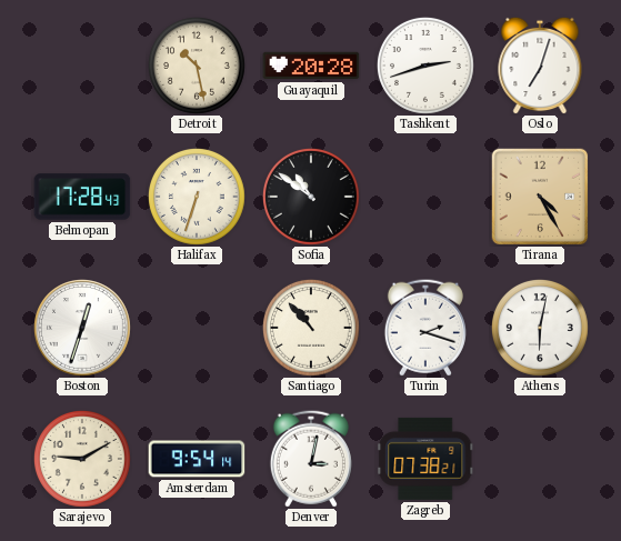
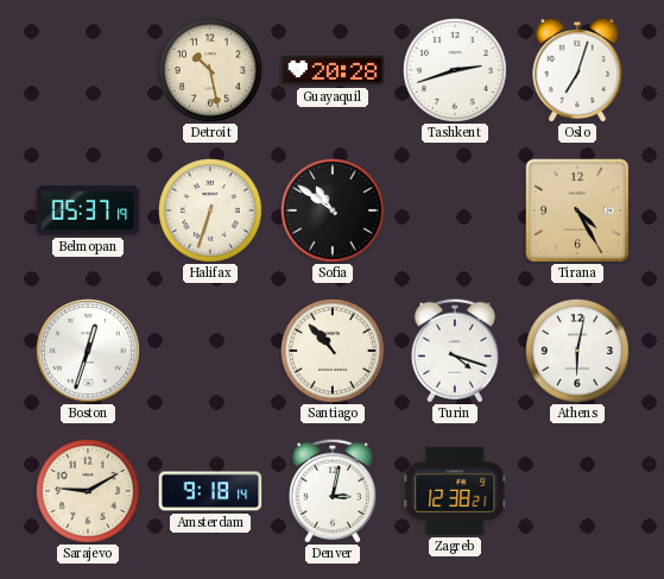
Belmopan: 17:28 -> 05:37
Turin: 2:18 -> 4:18
Amsterdam: 9:54 -> 9:18
Zagreb: 07:38 -> 12:38
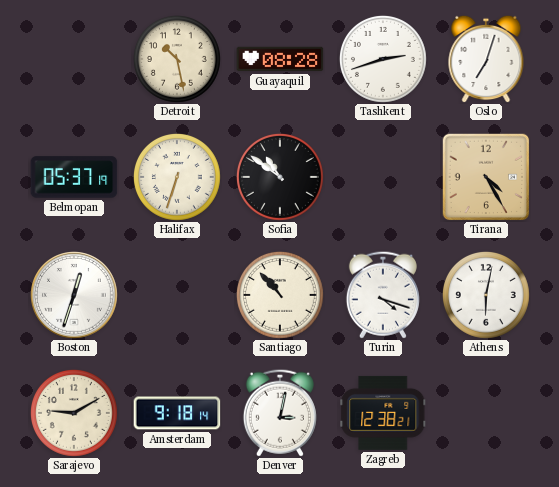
Guayaquil: 20:28 -> 08:28
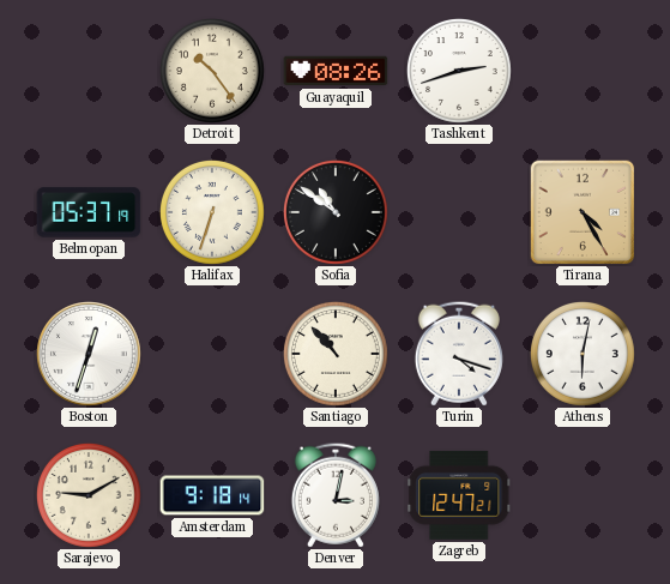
Detroit: 10:28 -> 10:24
Guayaquil: 08:28 -> 08:26
Oslo: 7:03 -> none
Zagreb: 12:38 -> 12:47
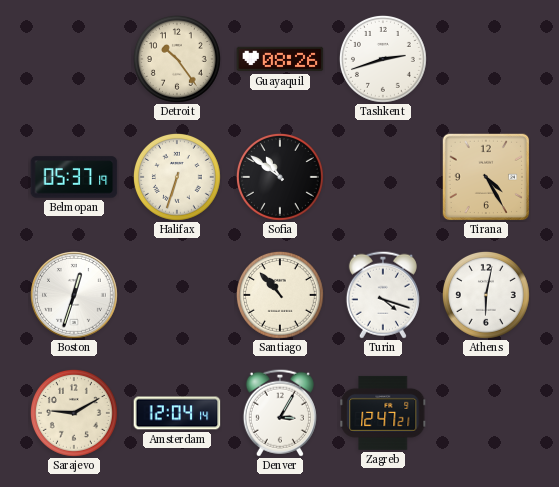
Amsterdam: 9:18 -> 12:04
Denver: 3:02 -> 3:05
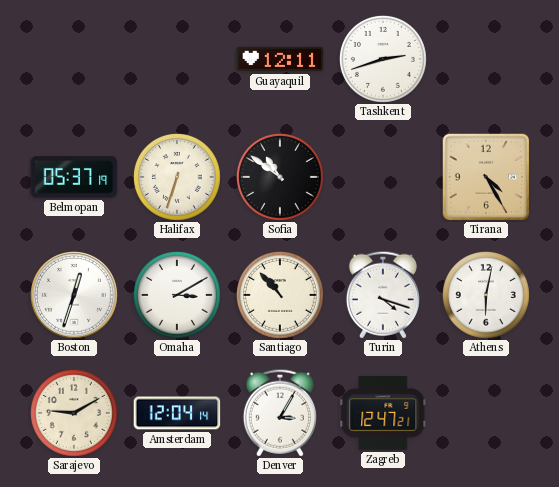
Detroit: 10:24 -> none
Guayaquil: 08:26 -> 12:11
Omaha: none -> 3:10
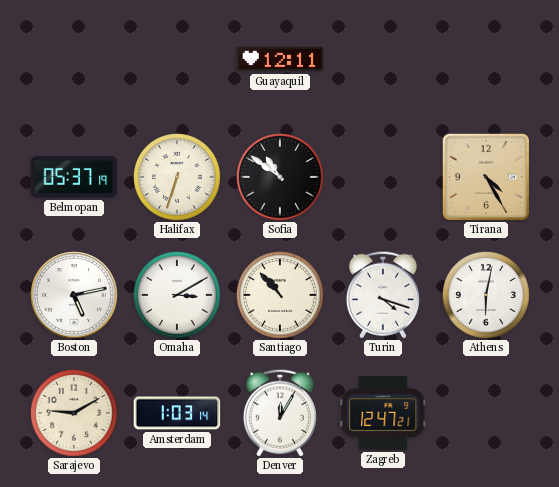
Tashkent: 2:42 -> none
Boston: 12:33 -> 5:13
Amsterdam: 12:04 -> 1:03
Denver: 3:05 -> 12:05
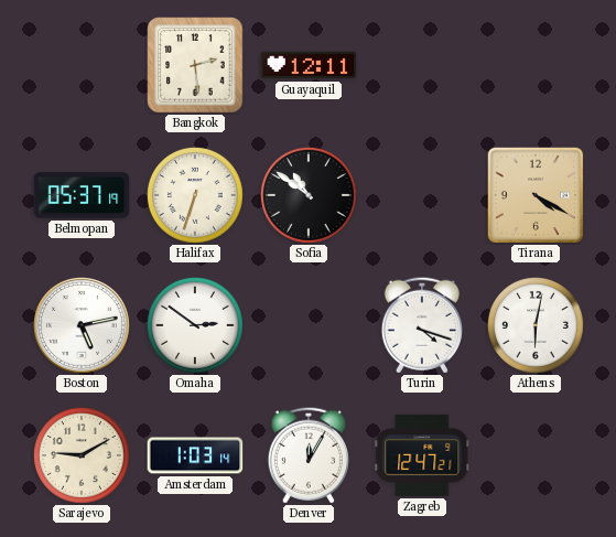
Bangkok: none -> 2:29
Tirana: 4:25 -> 4:20
Omaha: 3:10 -> 2:51
Santiago: 10:53 -> none
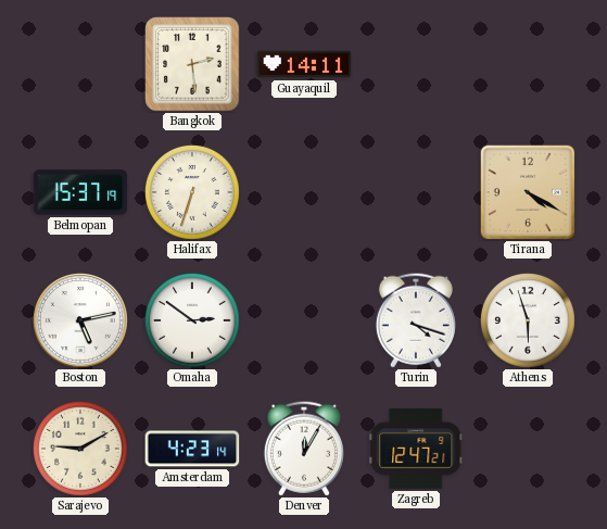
Guayaquil: 12:11 -> 14:11
Belmopan: 05:37 -> 15:37
Sofia: 10:51 -> none
Athens: 6:02 -> 5:57
Amsterdam: 1:03 -> 4:23
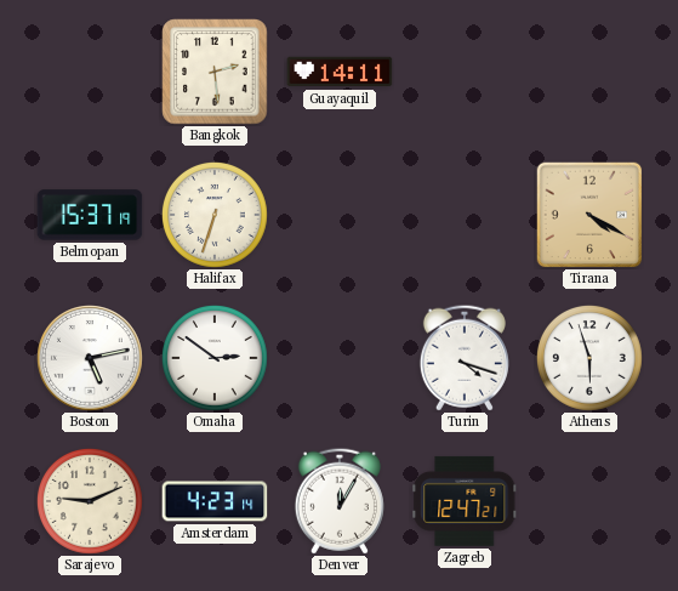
Sarajevo: 9:10 -> 9:11
